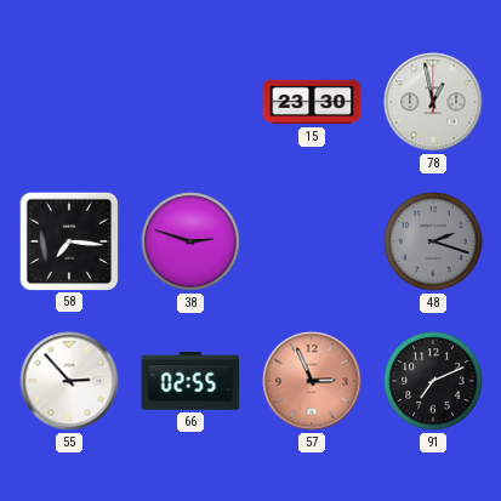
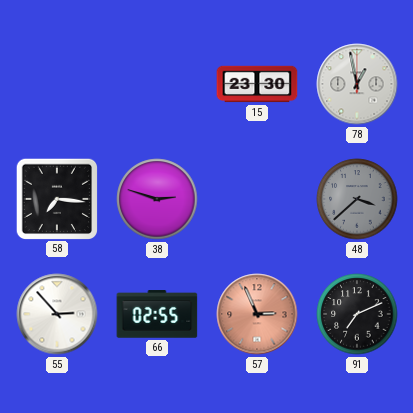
48: 2:18 -> 3:38
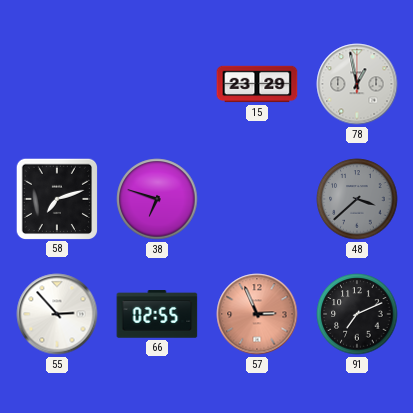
15: 23:30 -> 23:29
58: 7:16 -> 7:12
38: 2:48 -> 6:48
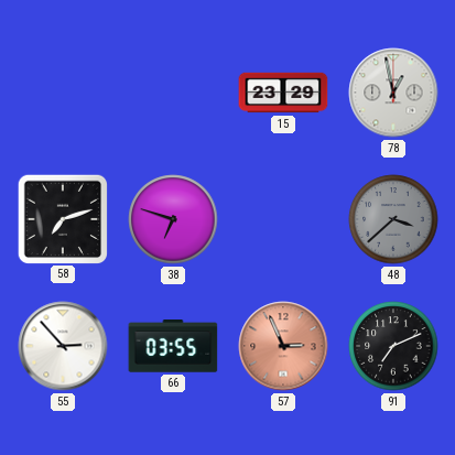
66: 02:55 -> 03:55
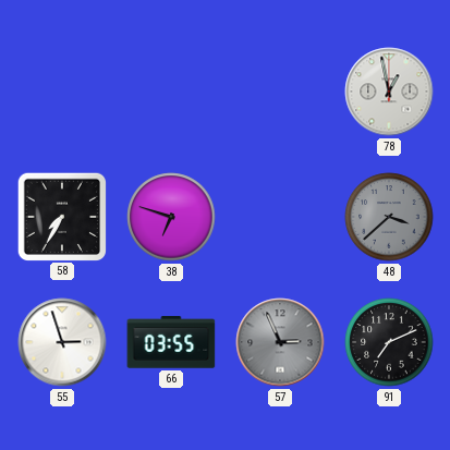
15: 23:29 -> none
58: 7:12 -> 7:35
55: 2:53 -> 2:57
57 dial: salmon -> grey
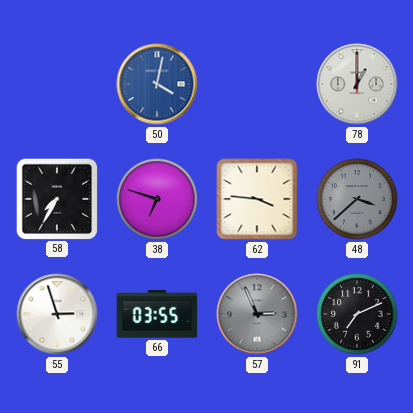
50: none -> 4:02
78: 12:58 -> 1:00
62: none -> 3:46
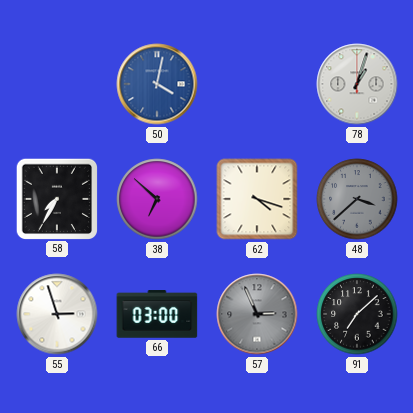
78: 1:00 -> 1:03
38: 6:48 -> 6:52
62: 3:46 -> 4:18
66: 03:55 -> 03:00
91: 7:11 -> 7:08
